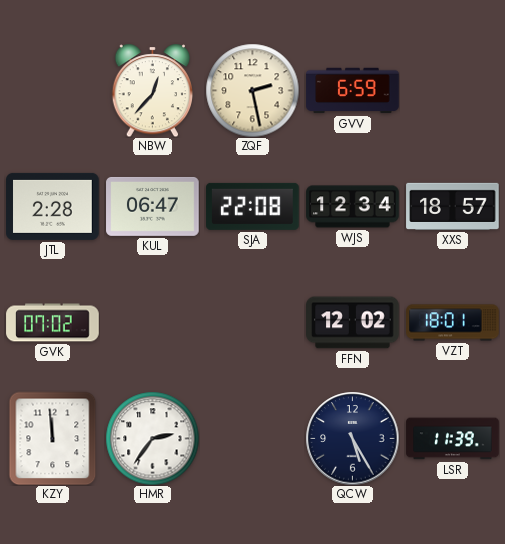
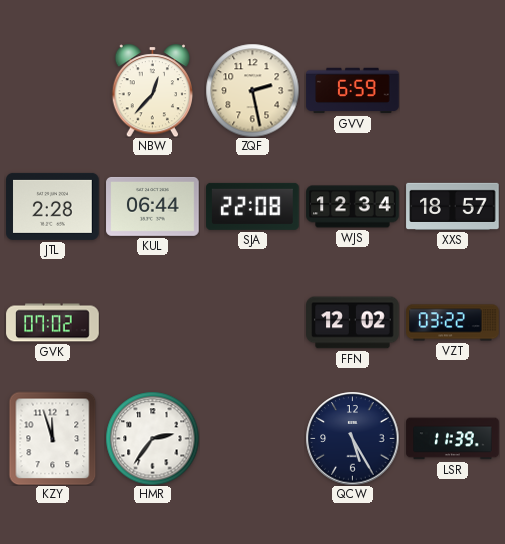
KUL: 06:47 -> 06:44
VZT: 18:01 -> 03:22
KZY: 11:59 -> 11:57
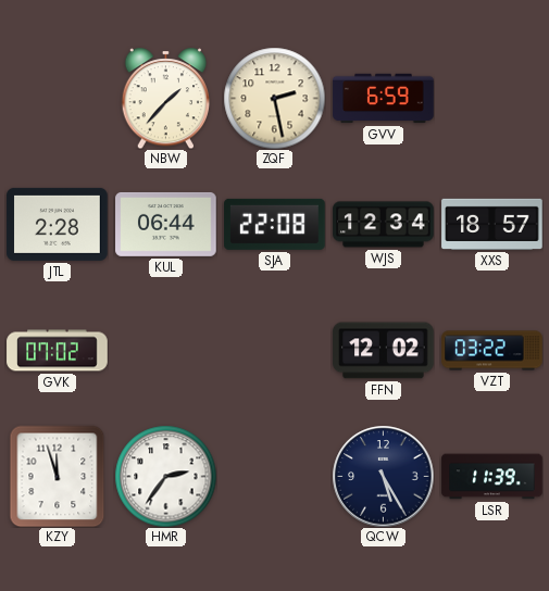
NBW: 12:37 -> 1:37
